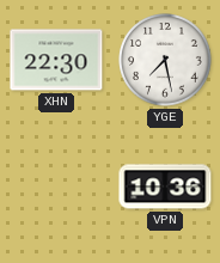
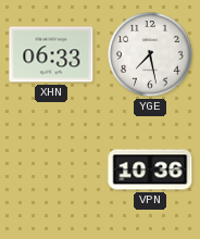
XHN: 22:30 -> 06:33
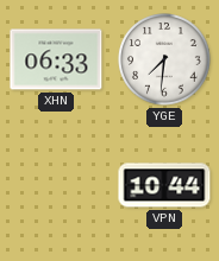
YGE: 7:28 -> 7:31
VPN: 10:36 -> 10:44
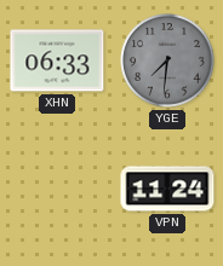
YGE dial: white -> grey
VPN: 10:44 -> 11:24
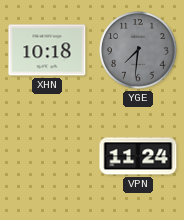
XHN: 06:33 -> 10:18
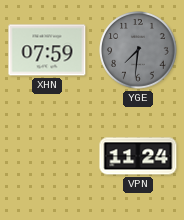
XHN: 10:18 -> 07:59
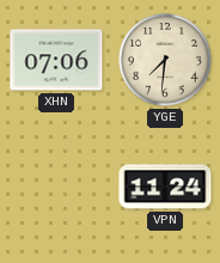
XHN: 07:59 -> 07:06
YGE dial: grey -> cream
